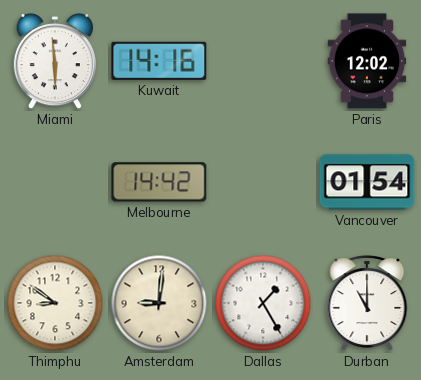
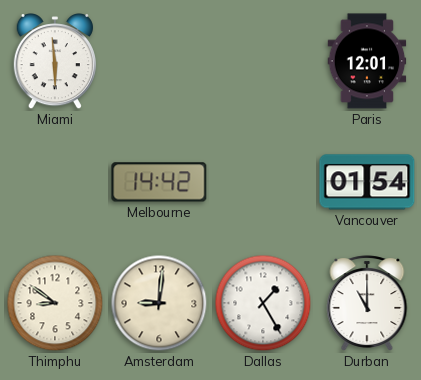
Kuwait: 14:16 -> none
Paris: 12:02 -> 12:01
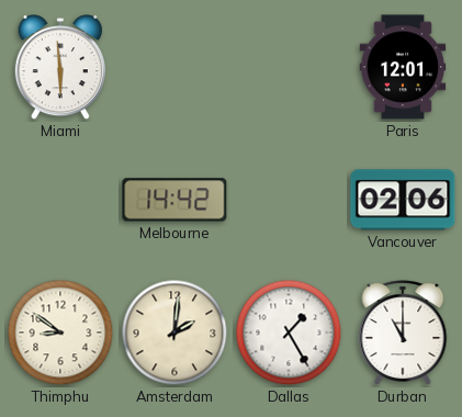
Vancouver: 01:54 -> 02:06
Amsterdam: 9:01 -> 2:01
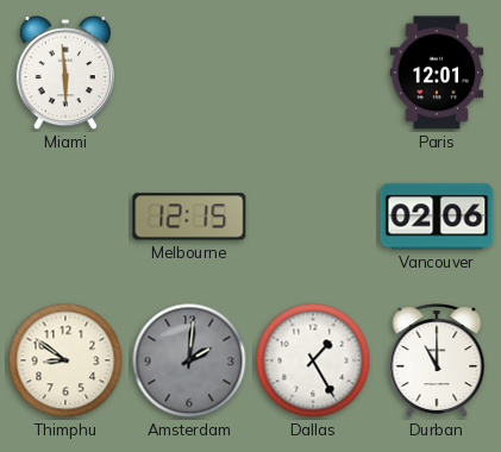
Melbourne: 14:42 -> 12:15
Amsterdam dial: cream -> grey
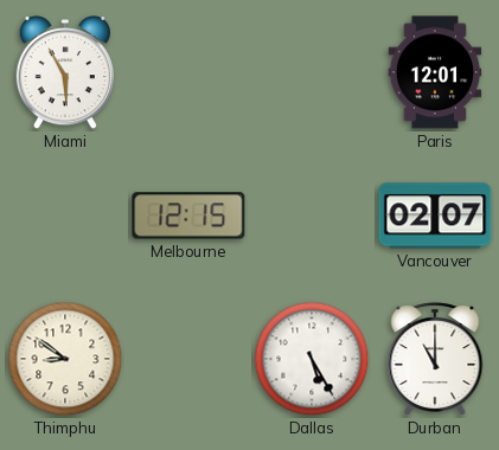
Miami: 5:59 -> 5:55
Vancouver: 02:06 -> 02:07
Amsterdam: 2:01 -> none
Dallas: 1:25 -> 5:25
